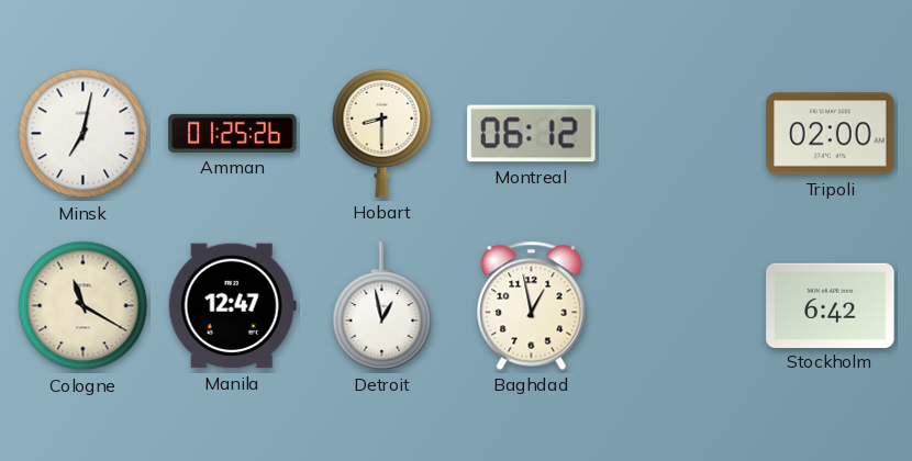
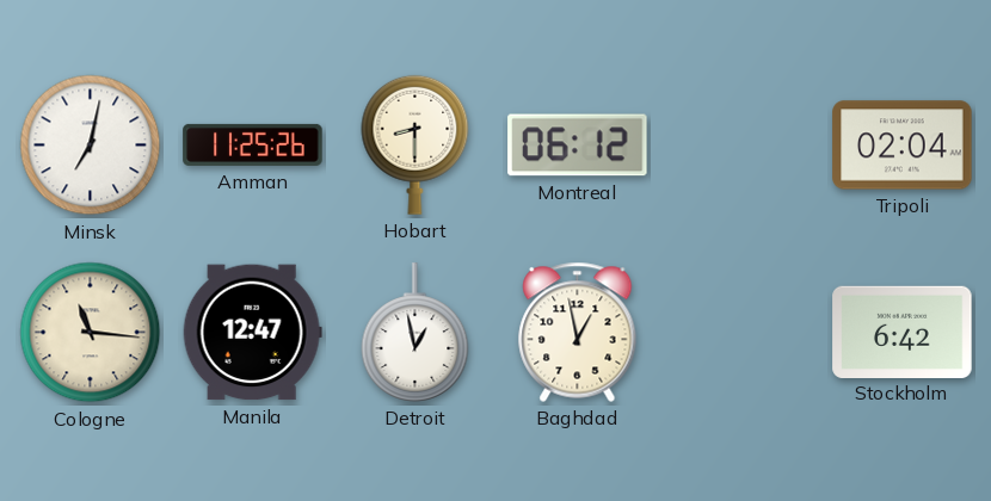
Amman: 01:25 -> 11:25
Tripoli: 02:00 -> 02:04
Cologne: 11:20 -> 11:16
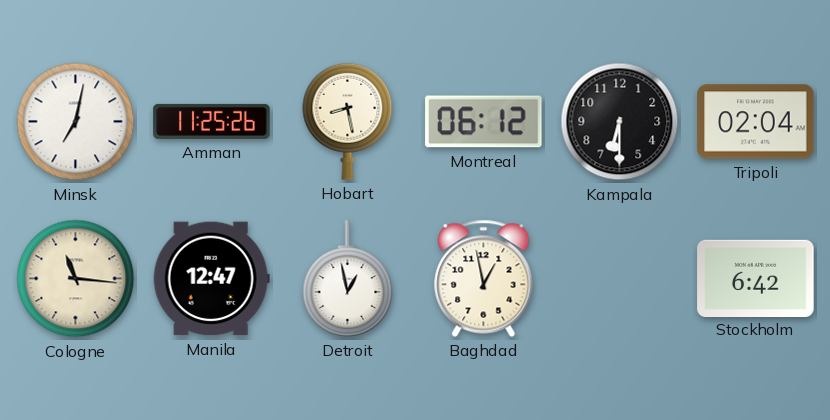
Hobart: 8:30 -> 8:28
Kampala: none -> 6:30
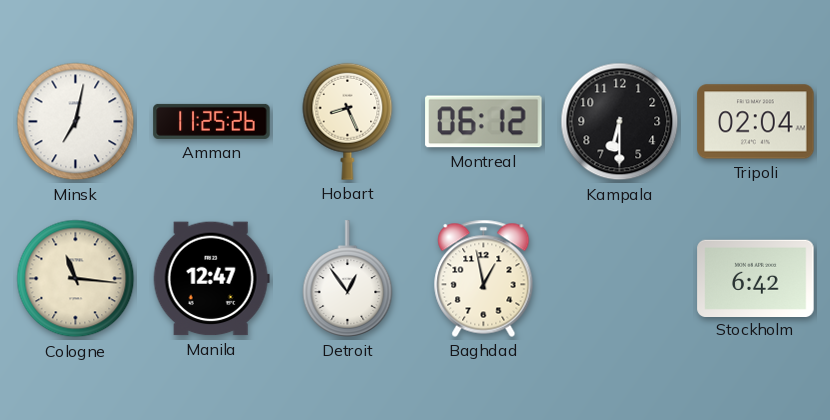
Hobart: 8:28 -> 8:26
Detroit: 12:58 -> 12:54
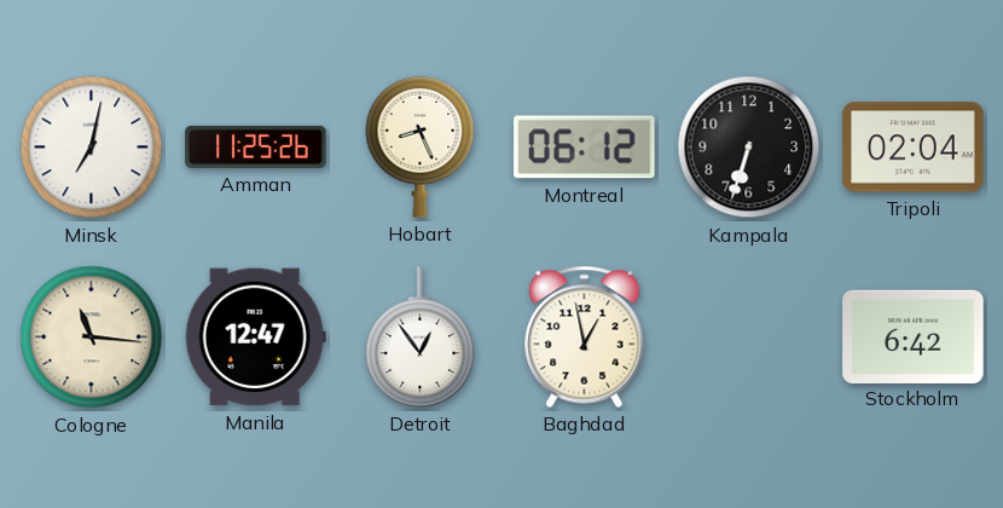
Kampala: 6:30 -> 6:33
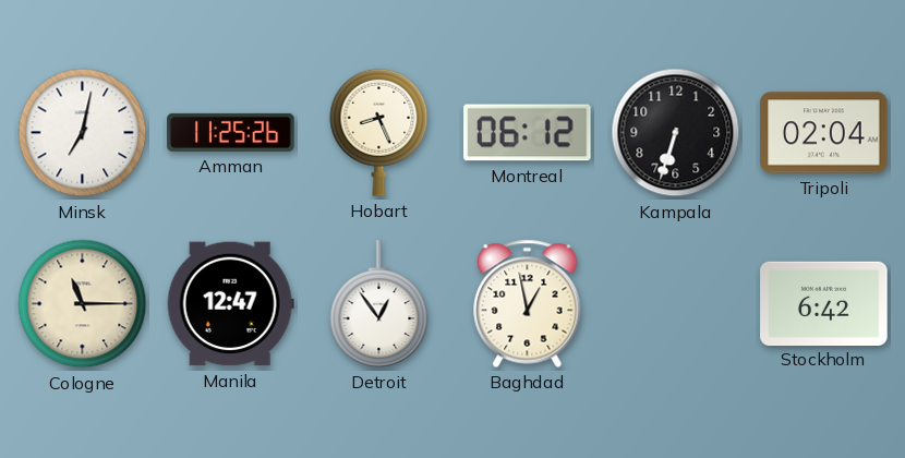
Cologne: 11:16 -> 11:15
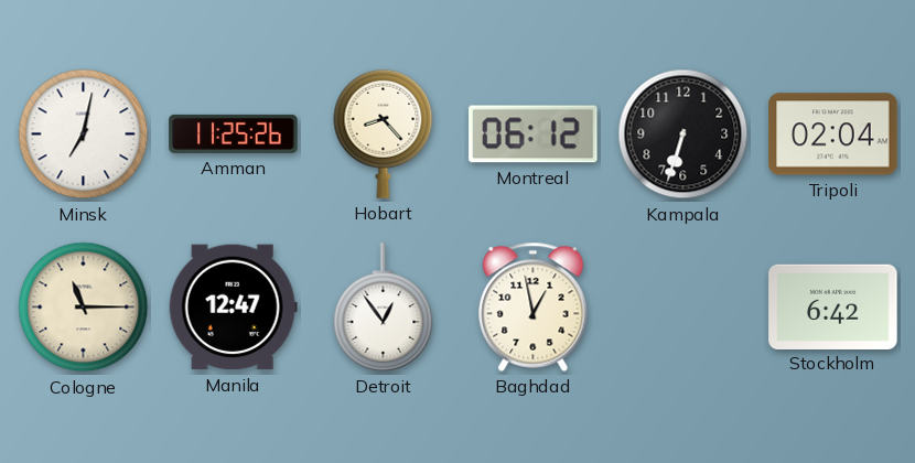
Hobart: 8:26 -> 8:23
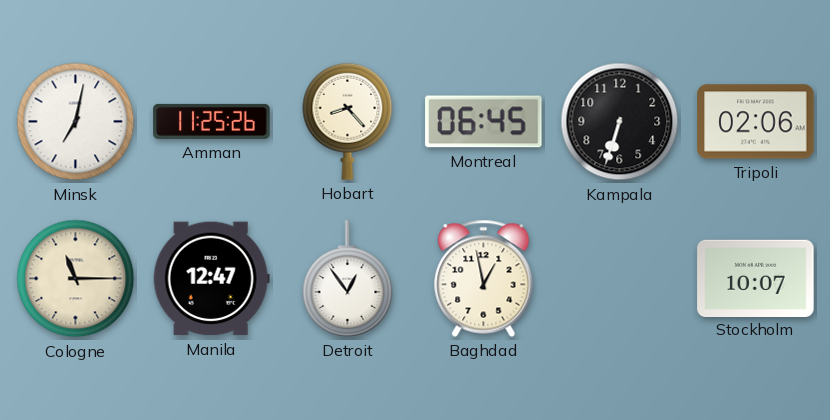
Montreal: 06:12 -> 06:45
Tripoli: 02:04 -> 02:06
Stockholm: 6:42 -> 10:07
